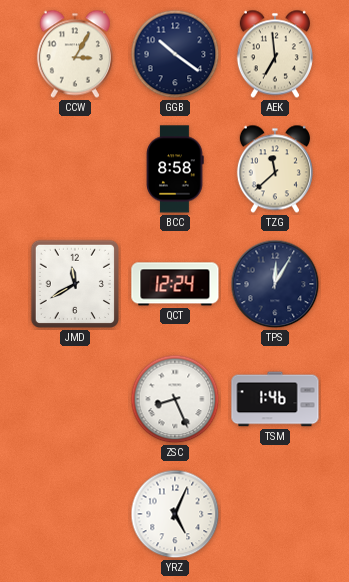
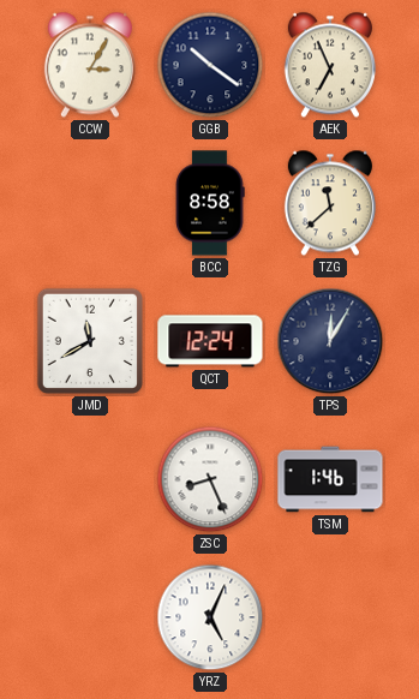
AEK: 6:59 -> 6:56
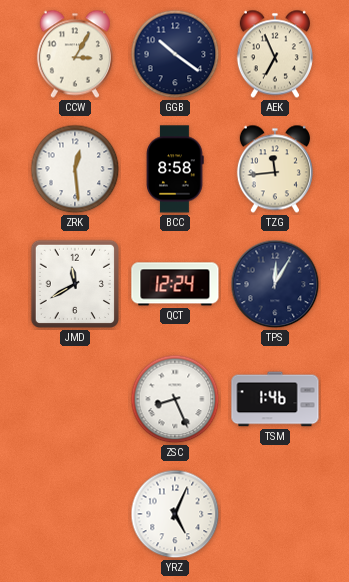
ZRK: none -> 12:29
TZG: 11:38 -> 11:44
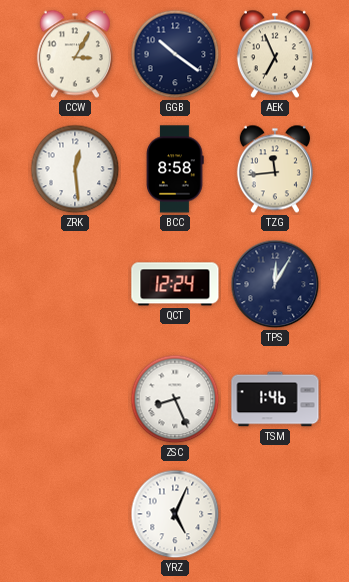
JMD: 11:40 -> none
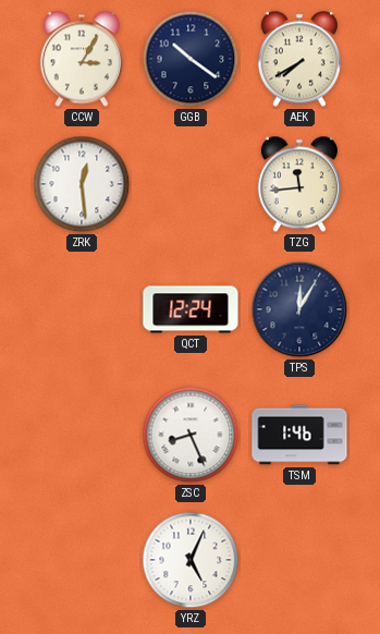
AEK: 6:56 -> 7:40
BCC: 8:58 -> none
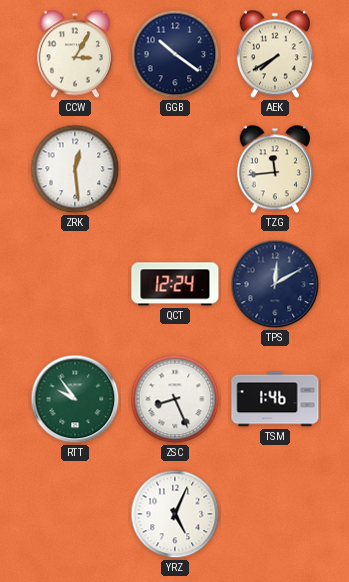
TPS: 12:05 -> 12:10
RTT: none -> 9:54
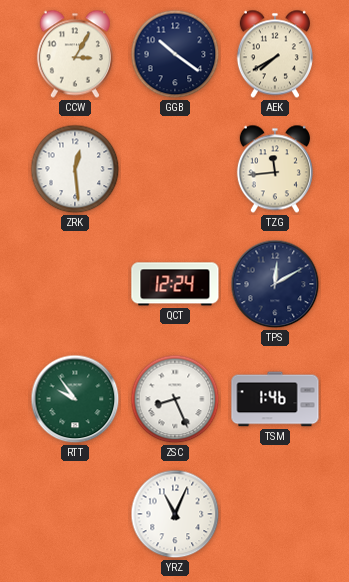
YRZ: 5:04 -> 11:04
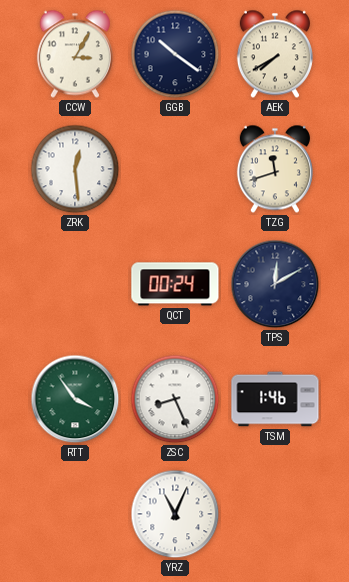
TZG: 11:44 -> 11:42
QCT: 12:24 -> 00:24
RTT: 9:54 -> 3:54
